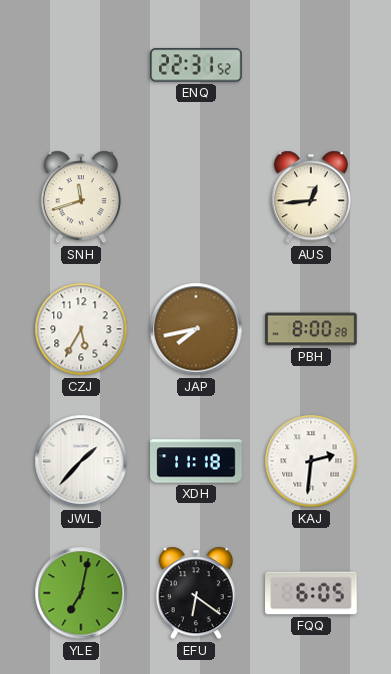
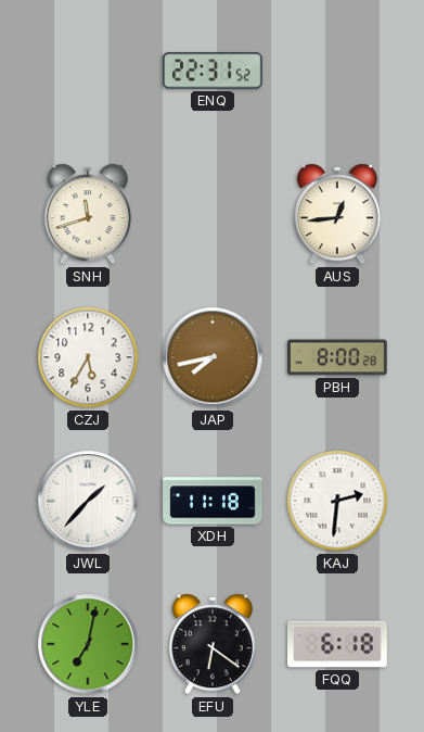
FQQ: 6:05 -> 6:18
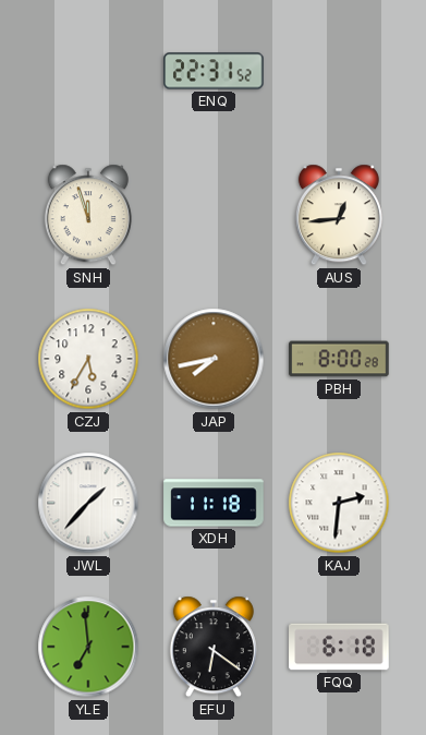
SNH: 11:42 -> 11:57
YLE: 7:02 -> 6:59
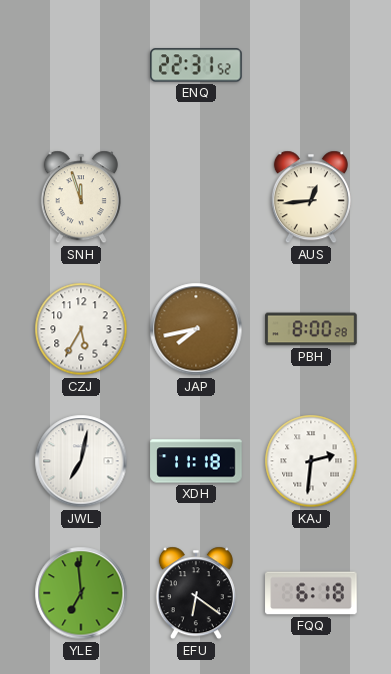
JWL: 1:37 -> 7:02
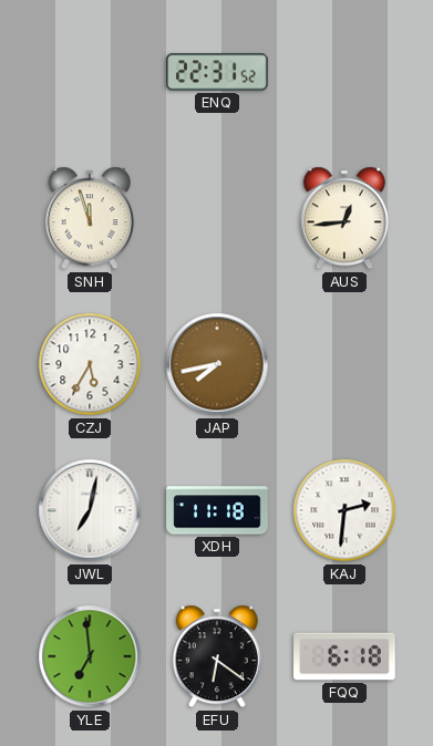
PBH: 8:00 -> none
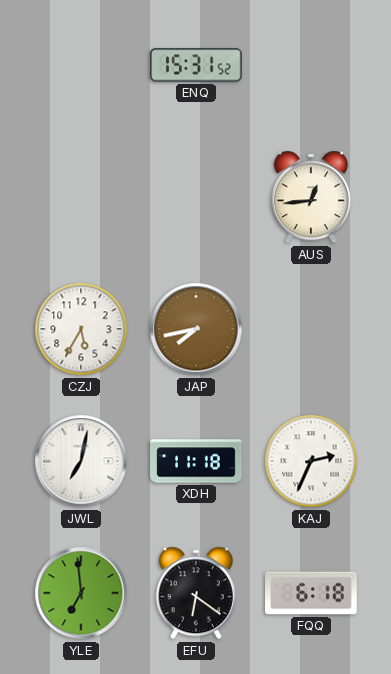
ENQ: 22:31 -> 15:31
SNH: 11:57 -> none
KAJ: 2:31 -> 2:34
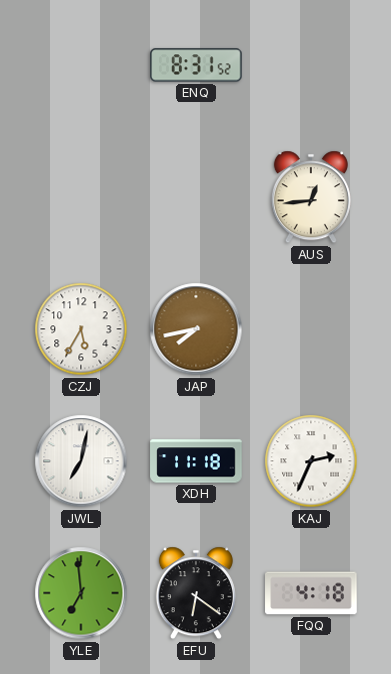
ENQ: 15:31 -> 8:31
FQQ: 6:18 -> 4:18
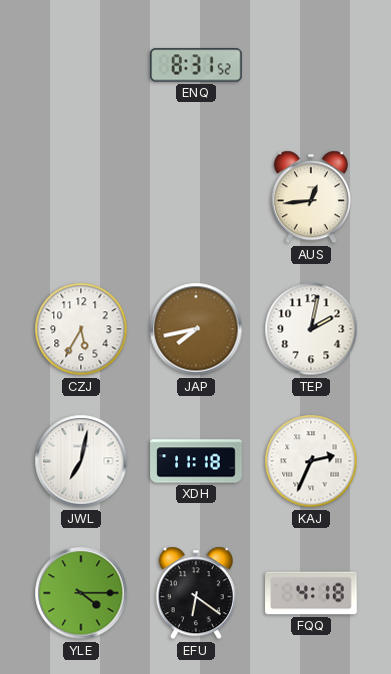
TEP: none -> 2:02
YLE: 6:59 -> 4:15
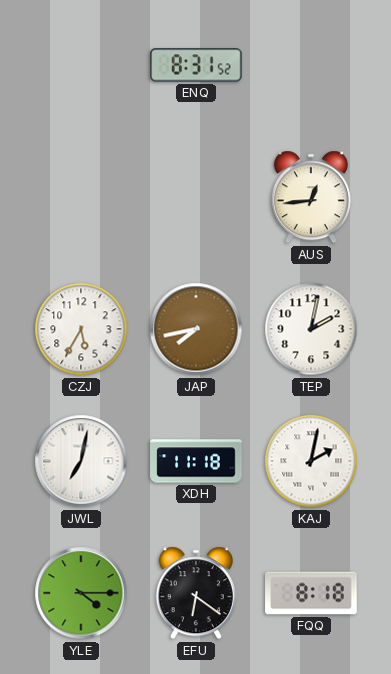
KAJ: 2:34 -> 2:02
FQQ: 4:18 -> 8:18
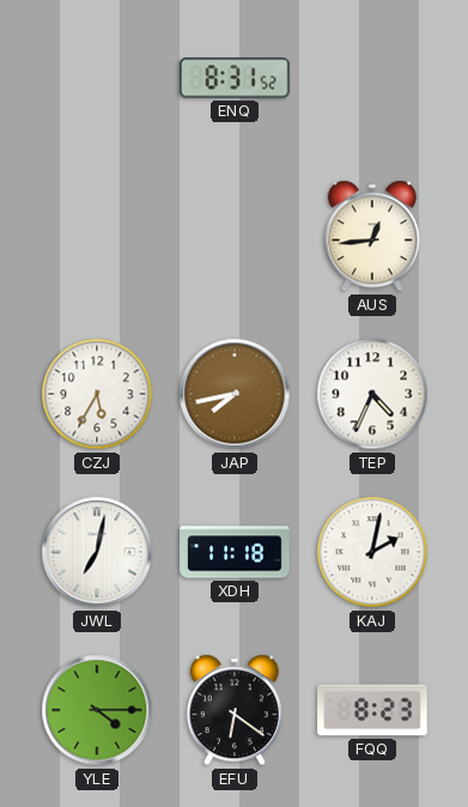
TEP: 2:02 -> 4:34
FQQ: 8:18 -> 8:23
